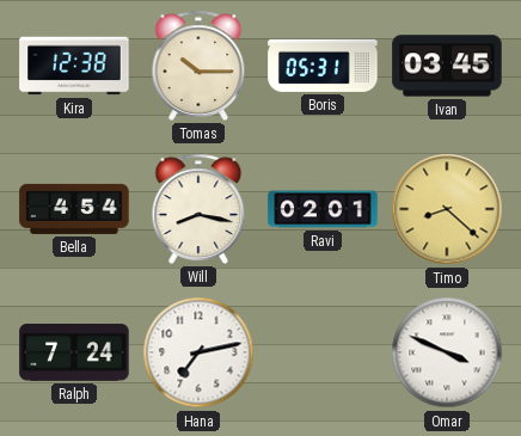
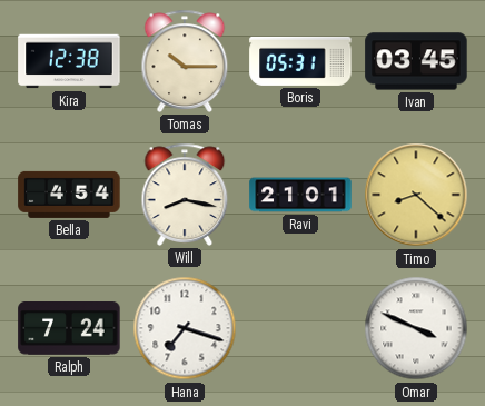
Ravi: 02:01 -> 21:01
Hana: 7:13 -> 7:18
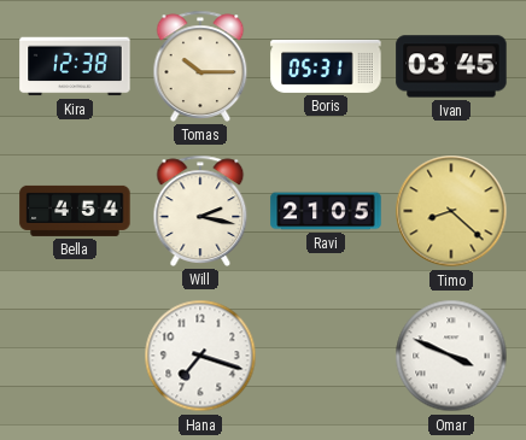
Will: 8:17 -> 2:17
Ravi: 21:01 -> 21:05
Ralph: 7:24 -> none
